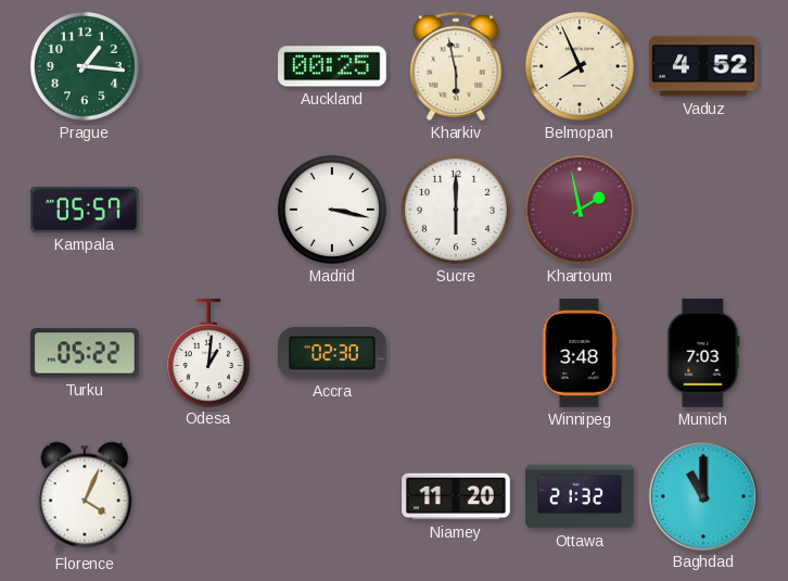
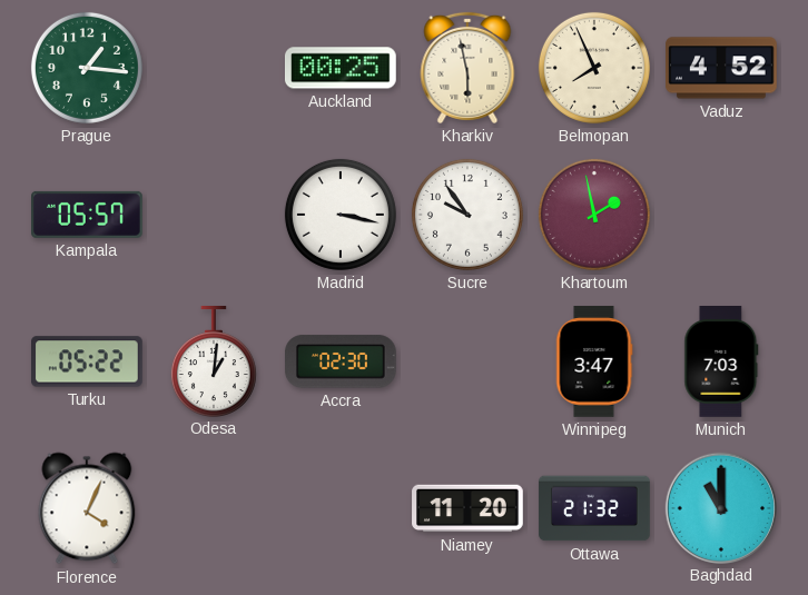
Sucre: 6:00 -> 9:54
Winnipeg: 3:48 -> 3:47
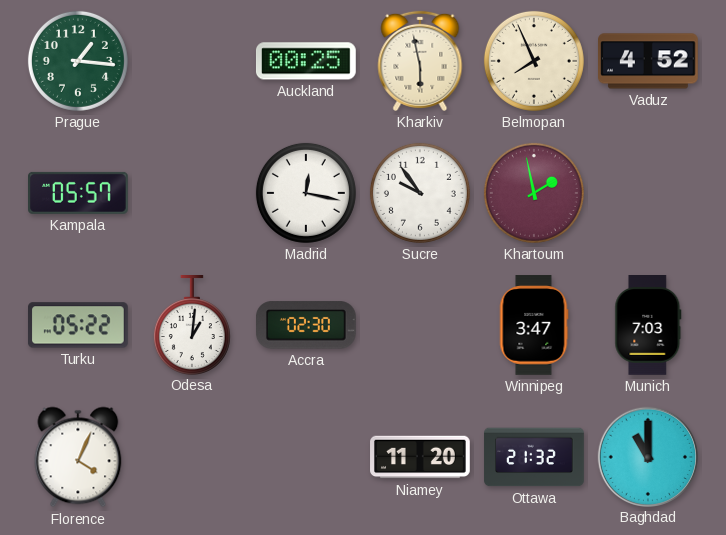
Madrid: 3:17 -> 12:17
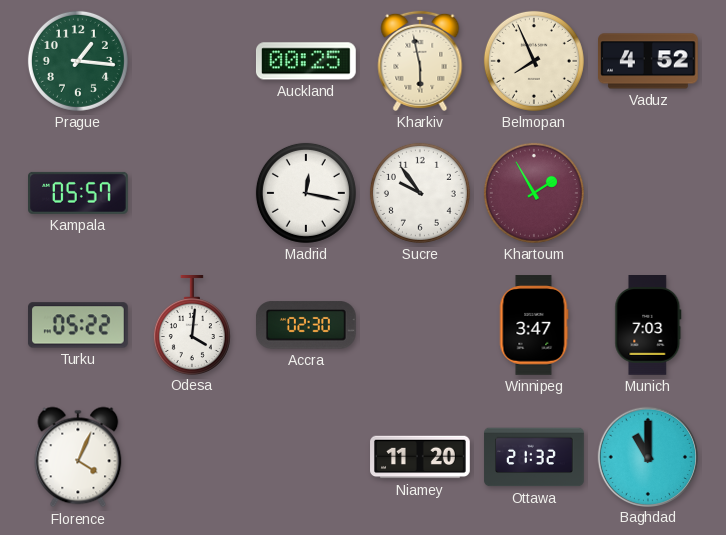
Khartoum: 1:58 -> 1:55
Odesa: 1:01 -> 4:01
